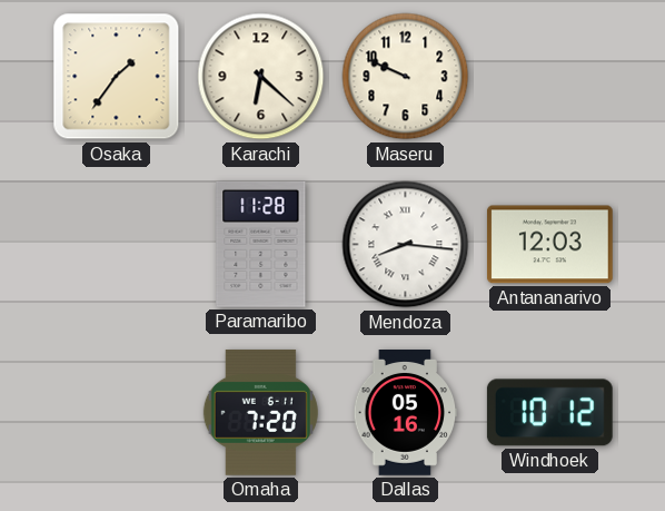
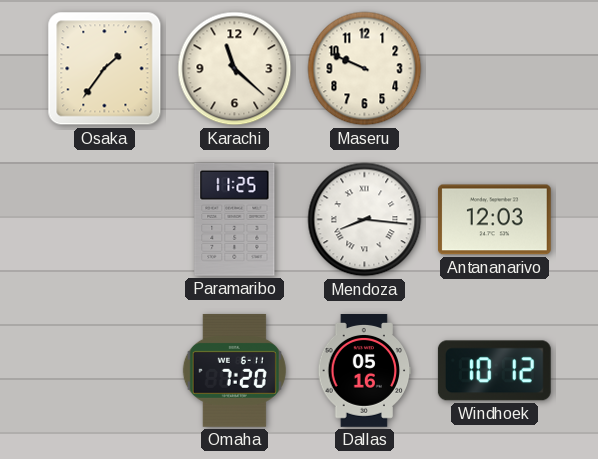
Karachi: 6:22 -> 11:22
Paramaribo: 11:28 -> 11:25
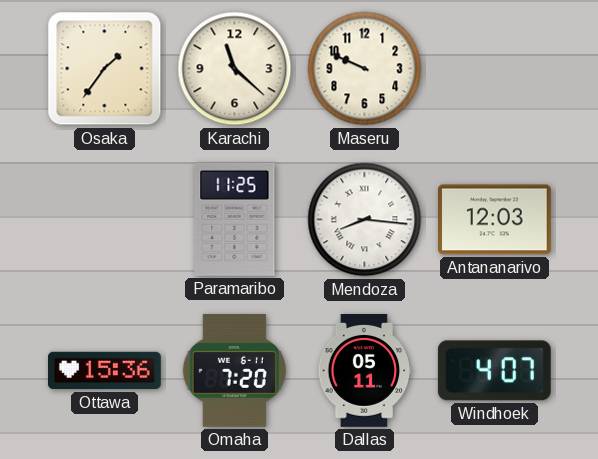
Ottawa: none -> 15:36
Dallas: 05:16 -> 05:11
Windhoek: 10:12 -> 4:07
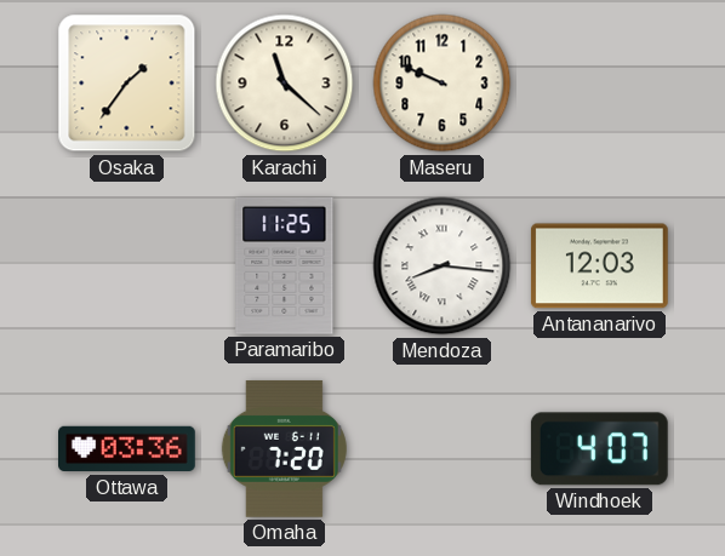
Ottawa: 15:36 -> 03:36
Dallas: 05:11 -> none
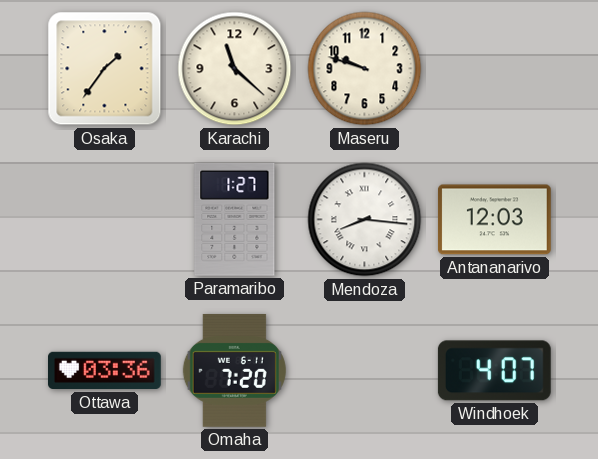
Maseru: 9:49 -> 9:48
Paramaribo: 11:25 -> 1:27
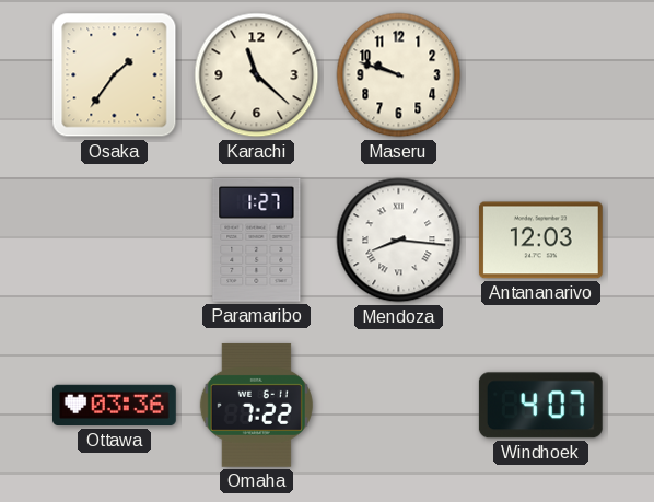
Omaha: 7:20 -> 7:22
